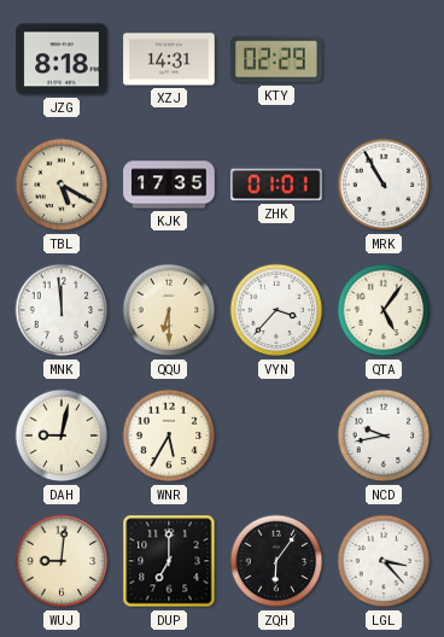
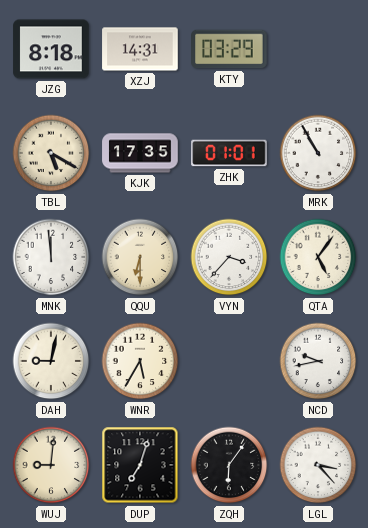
KTY: 02:29 -> 03:29
DUP: 7:00 -> 7:03
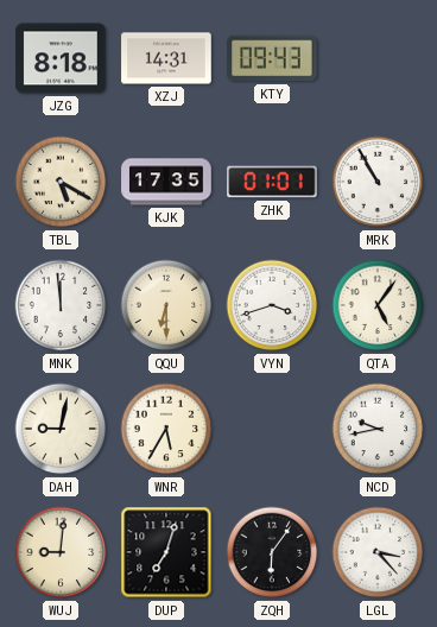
KTY: 03:29 -> 09:43
VYN: 3:37 -> 3:42
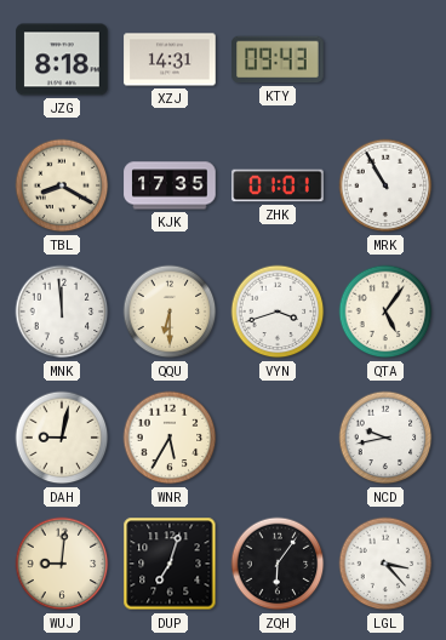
TBL: 5:20 -> 8:20
